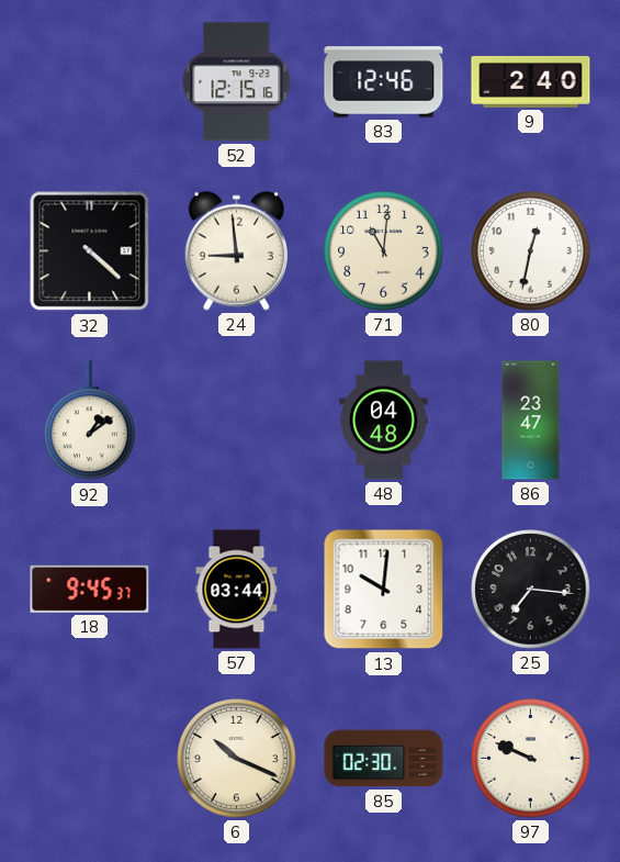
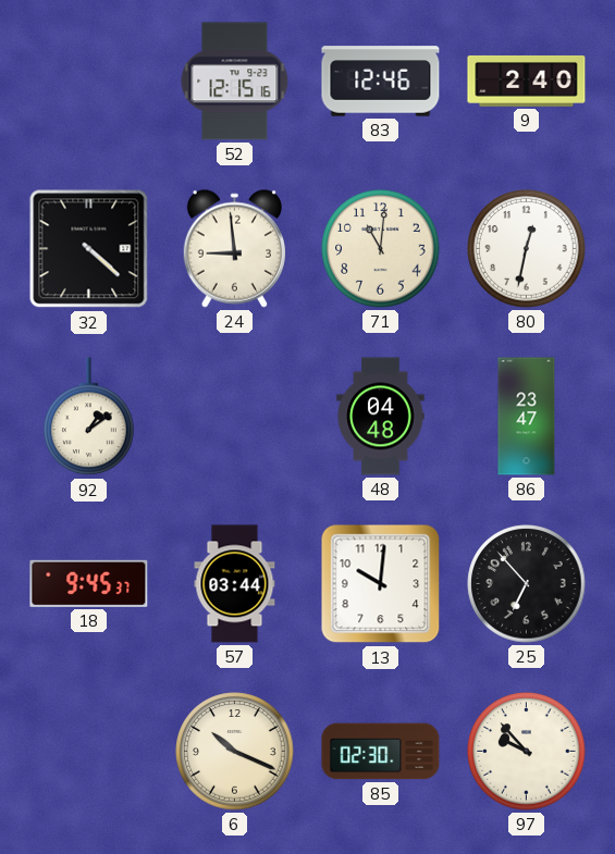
25: 7:16 -> 6:53
97: 9:49 -> 9:53
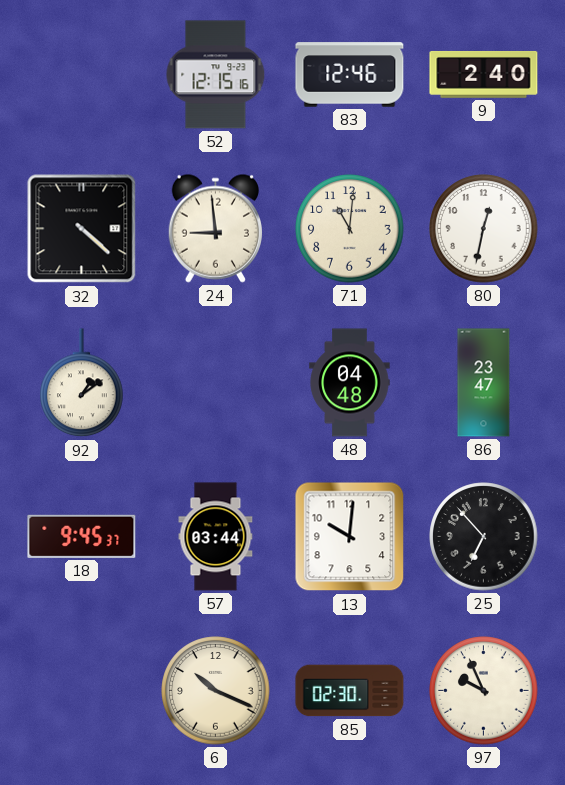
97: 9:53 -> 9:56
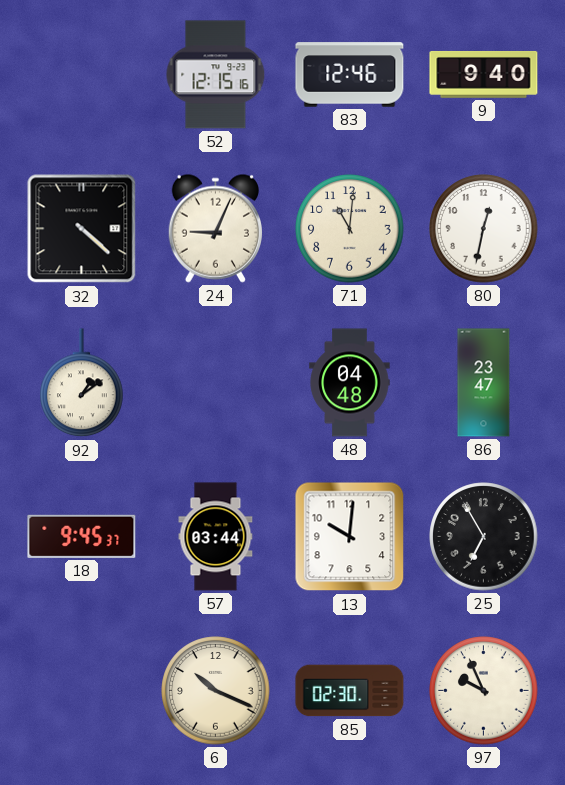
9: 2:40 -> 9:40
24: 8:59 -> 9:04
25: 6:53 -> 6:55
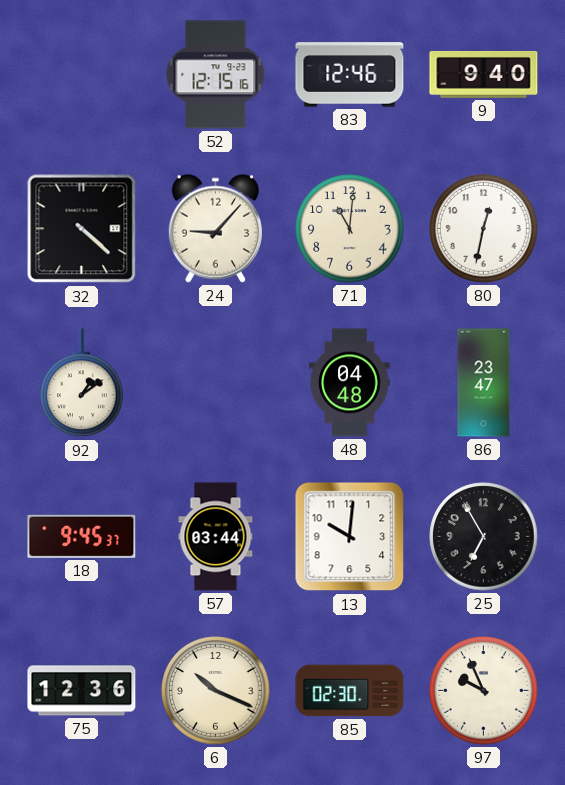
24: 9:04 -> 9:07
75: none -> 12:36
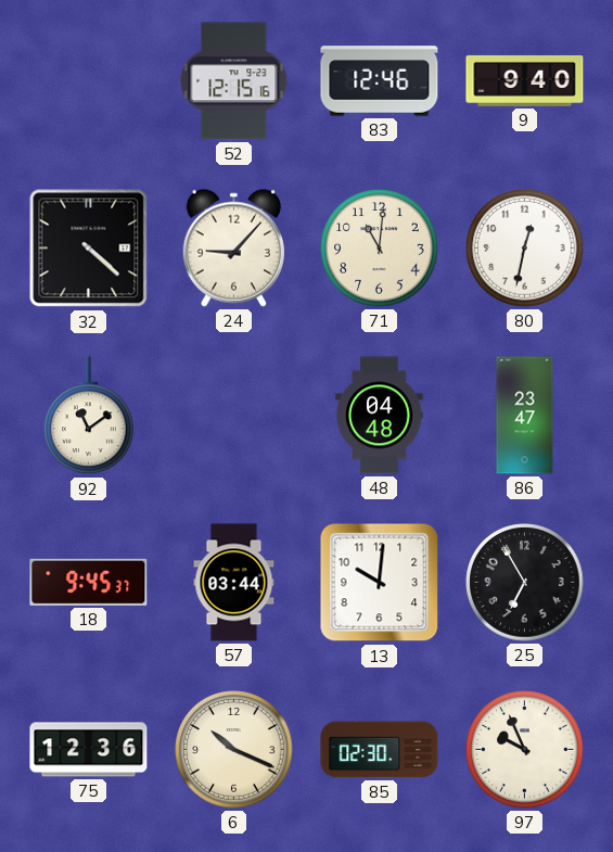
92: 1:09 -> 11:09
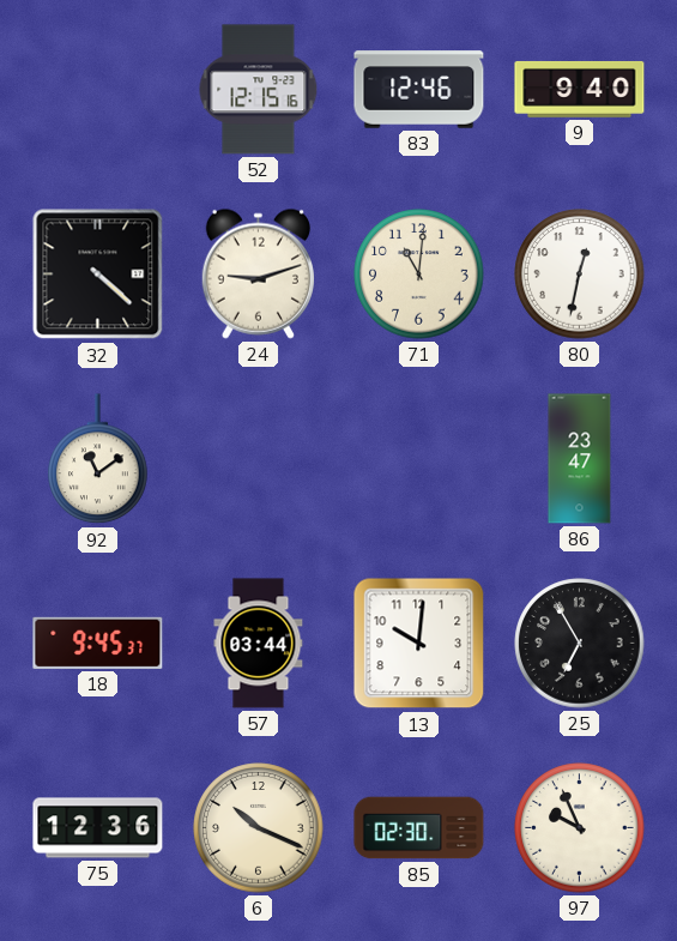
24: 9:07 -> 9:12
48: 04:48 -> none
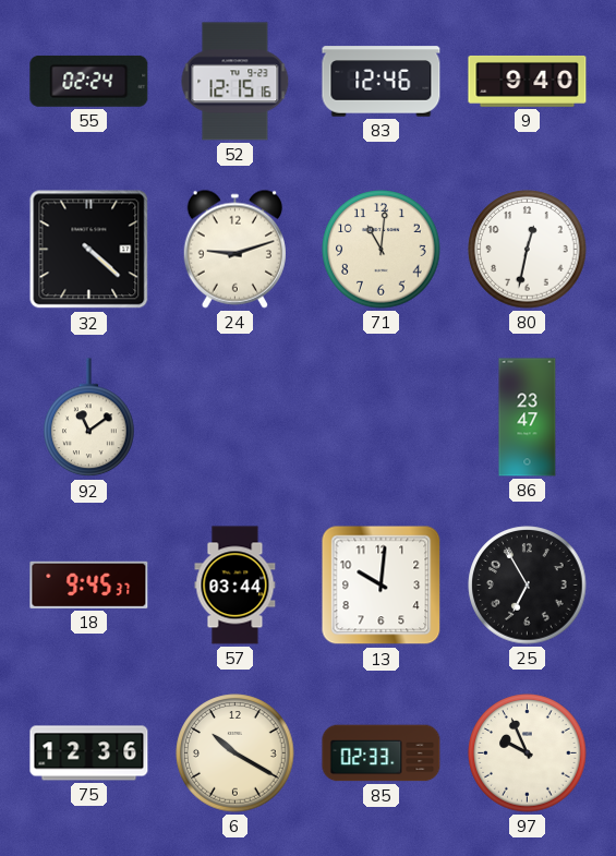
55: none -> 02:24
6: 10:19 -> 10:20
85: 02:30 -> 02:33
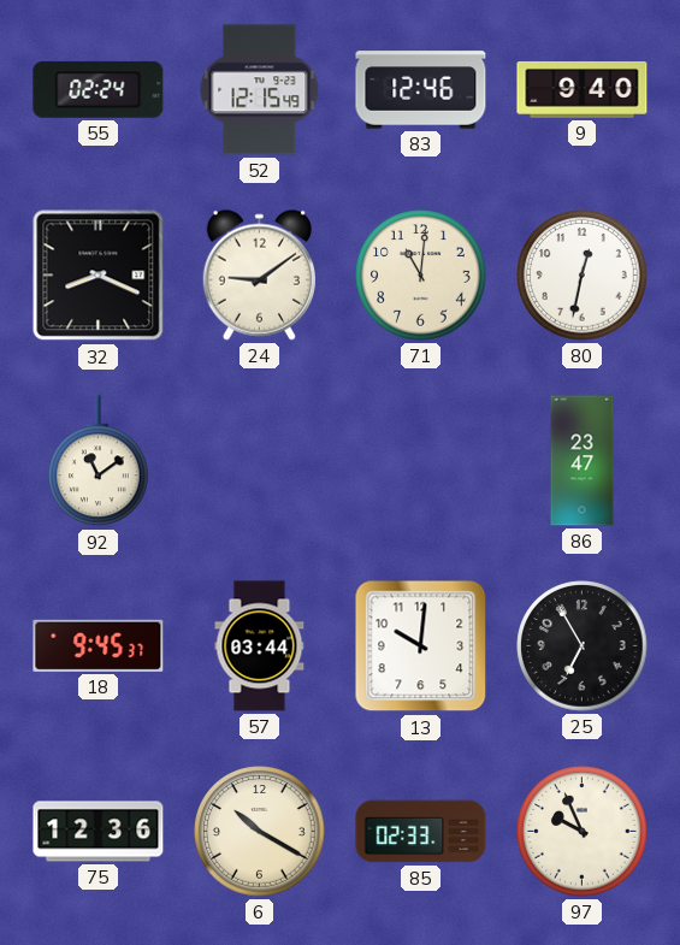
52: 12:15:16 -> 12:15:49
32: 4:22 -> 8:19
24: 9:12 -> 9:09
